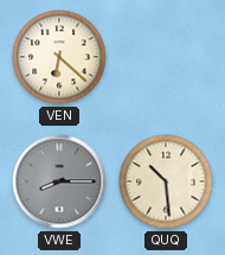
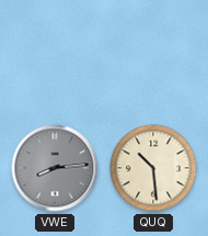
VEN: 6:22 -> none
VWE: 8:15 -> 8:14
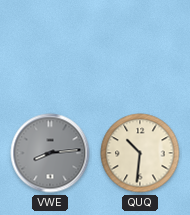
QUQ: 10:29 -> 10:31
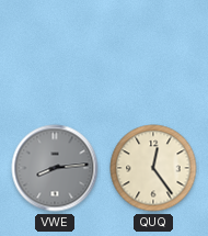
QUQ: 10:31 -> 12:24
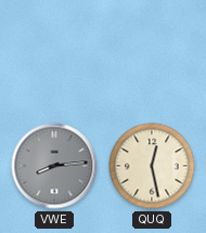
QUQ: 12:24 -> 12:28
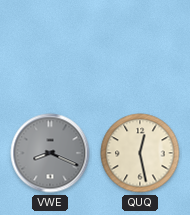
VWE: 8:14 -> 8:19
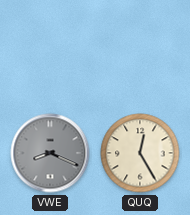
QUQ: 12:28 -> 12:25
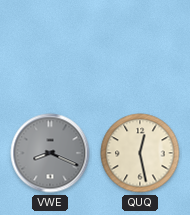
QUQ: 12:25 -> 12:28
